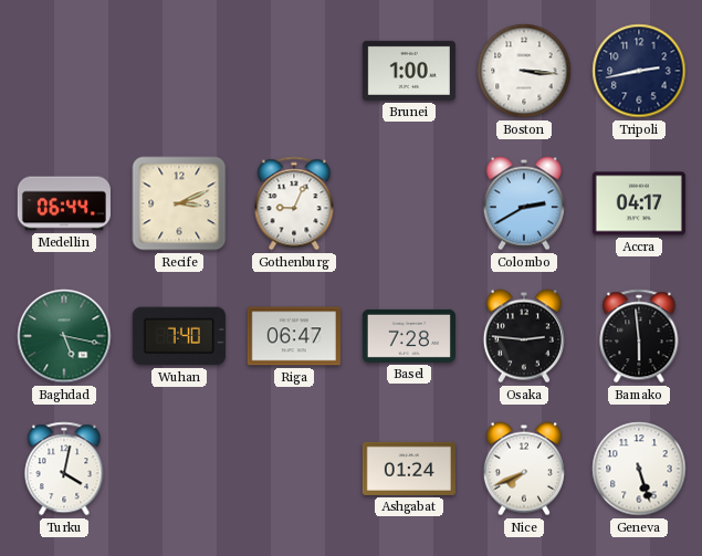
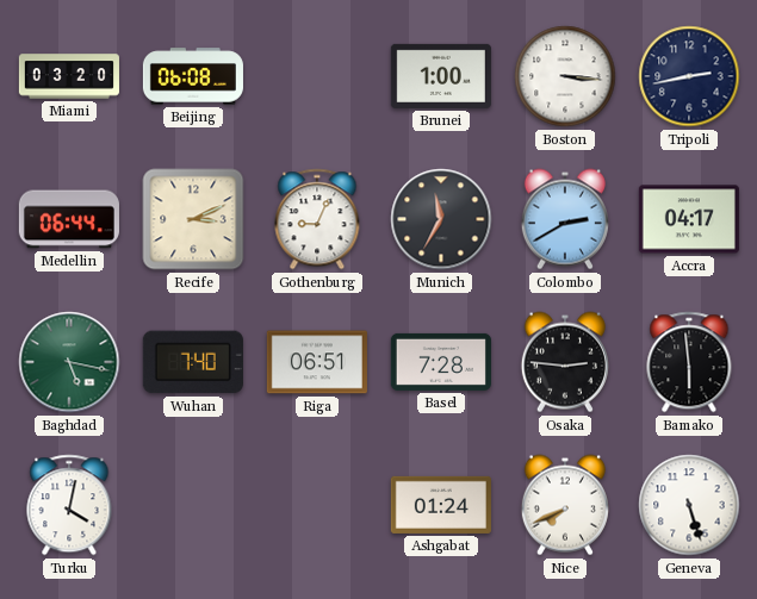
Miami: none -> 03:20
Beijing: none -> 06:08
Munich: none -> 11:35
Riga: 06:47 -> 06:51
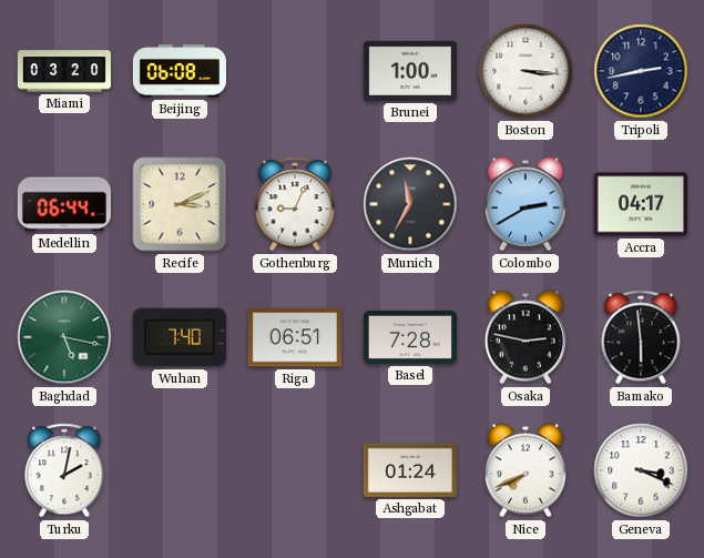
Osaka: 2:46 -> 2:47
Turku: 4:02 -> 2:02
Geneva: 5:27 -> 3:19
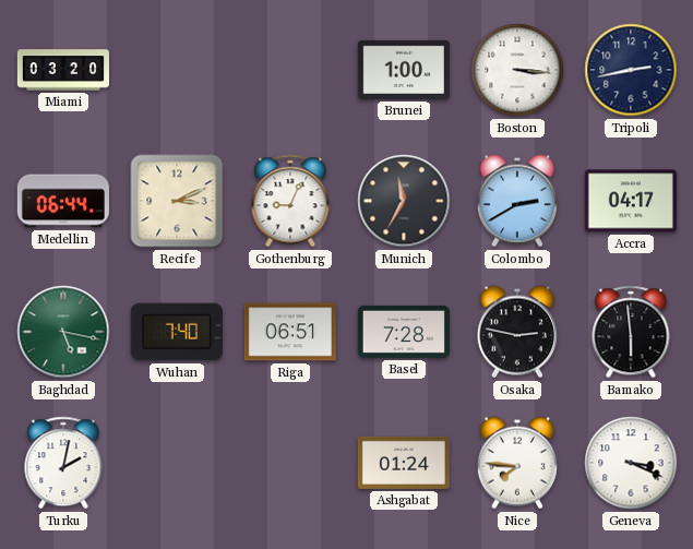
Beijing: 06:08 -> none
Nice: 7:41 -> 7:46
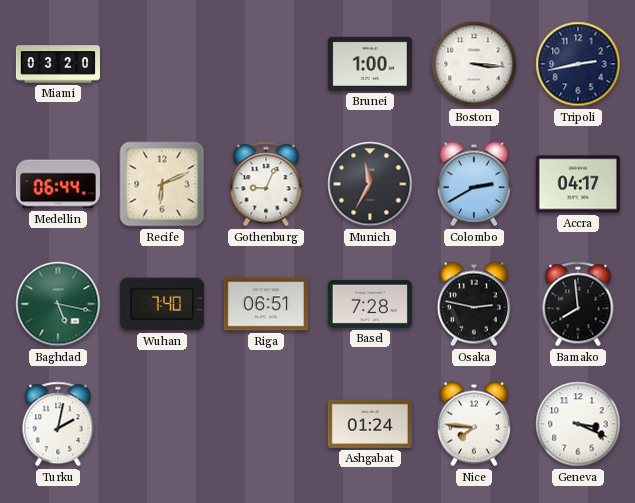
Recife: 3:11 -> 6:11
Bamako: 5:59 -> 7:59
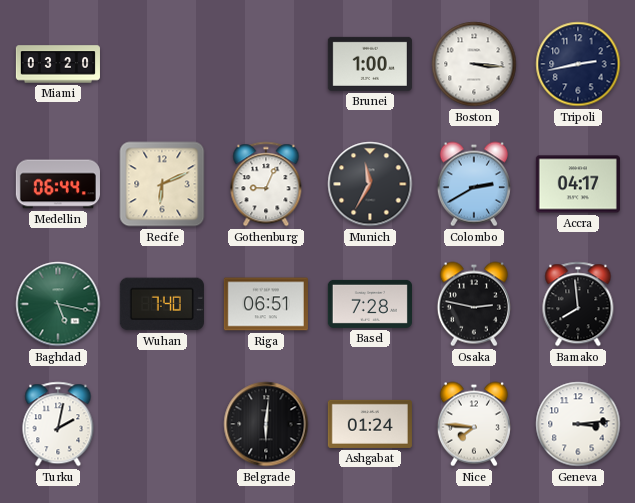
Belgrade: none -> 6:01
Geneva: 3:19 -> 3:14
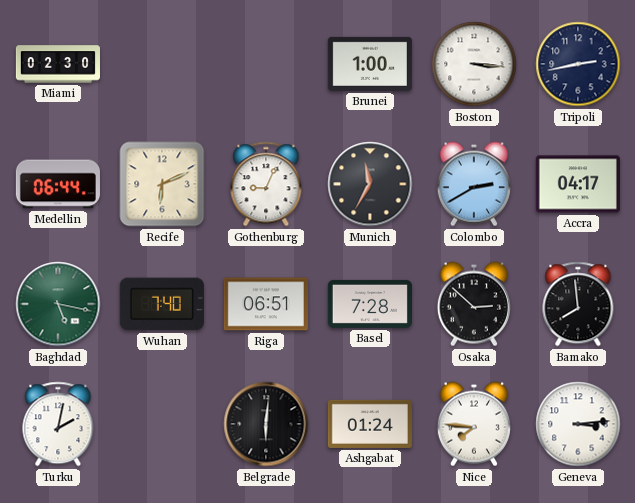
Miami: 03:20 -> 02:30
Osaka: 2:47 -> 2:52
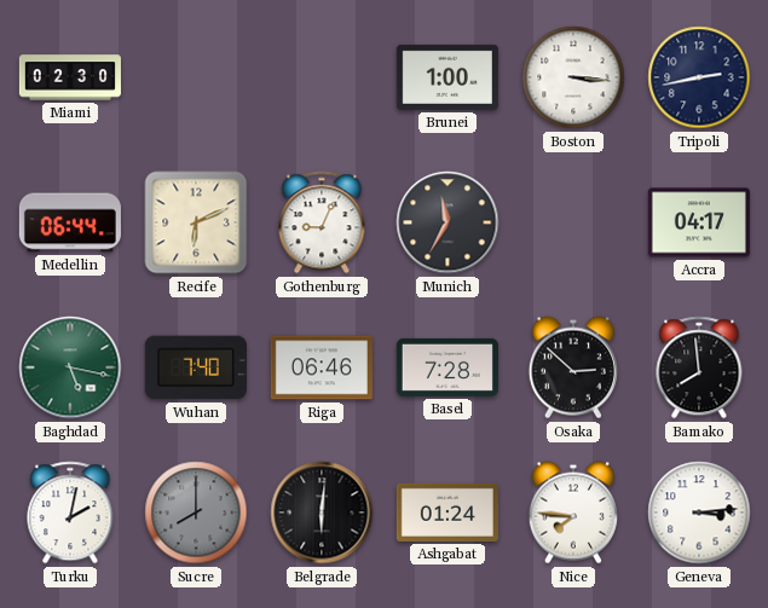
Colombo: 2:40 -> none
Riga: 06:51 -> 06:46
Sucre: none -> 8:00
